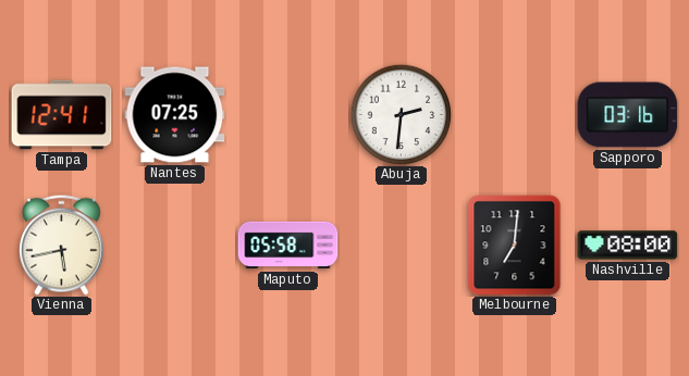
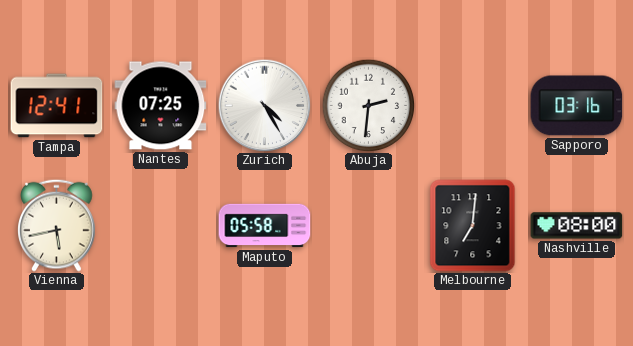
Zurich: none -> 4:25
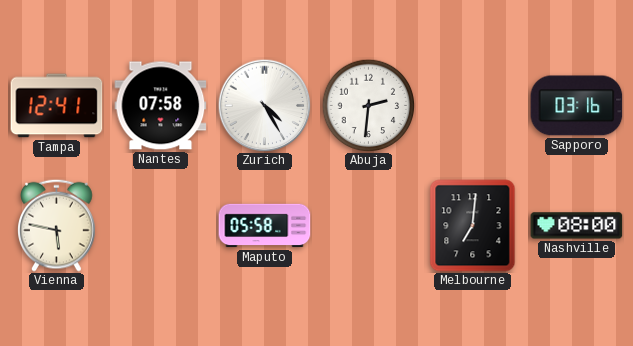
Nantes: 07:25 -> 07:58
Vienna: 5:43 -> 5:47
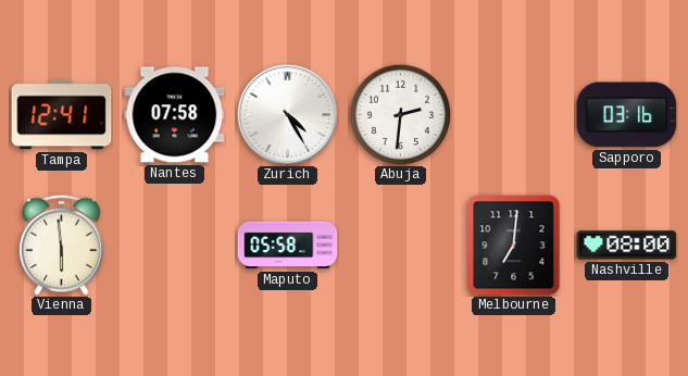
Vienna: 5:47 -> 5:59
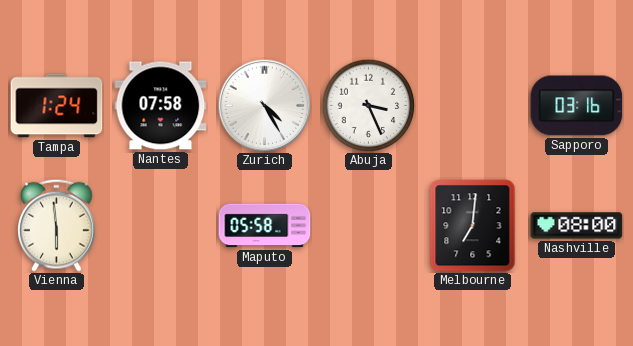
Tampa: 12:41 -> 1:24
Abuja: 2:31 -> 3:26
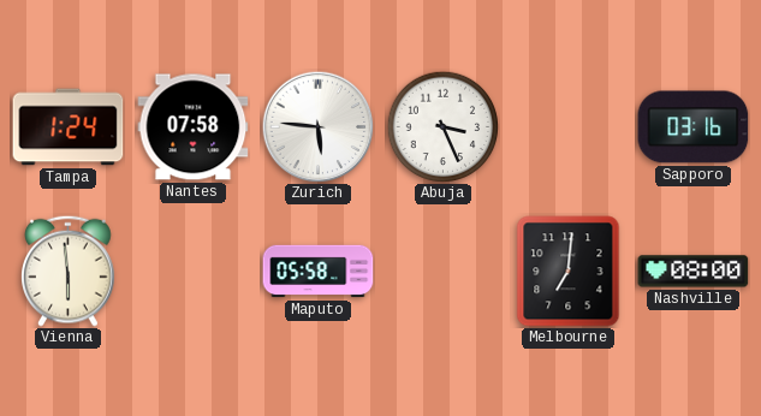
Zurich: 4:25 -> 5:46
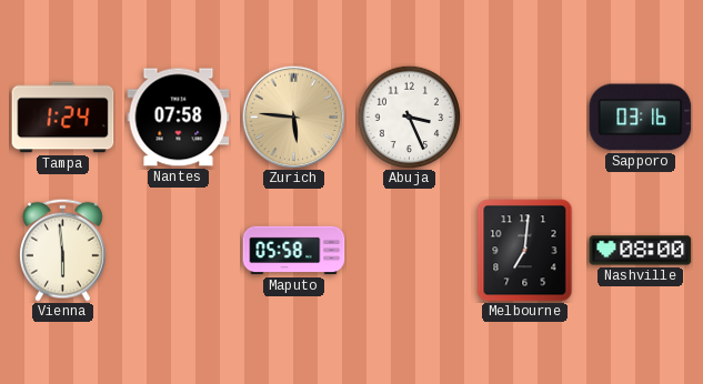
Zurich dial: white -> champagne
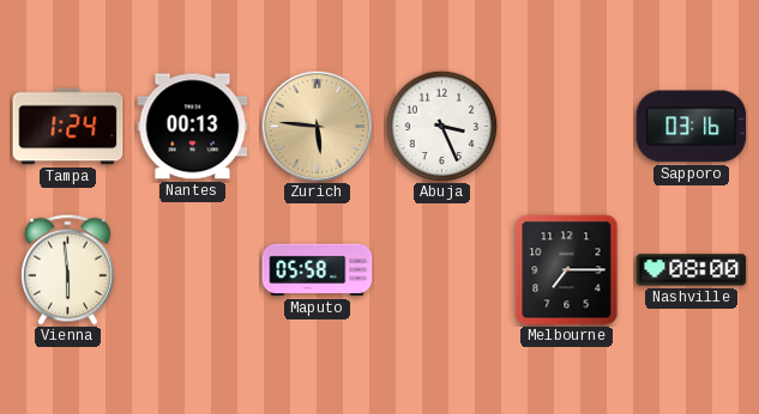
Nantes: 07:58 -> 00:13
Melbourne: 7:01 -> 7:15
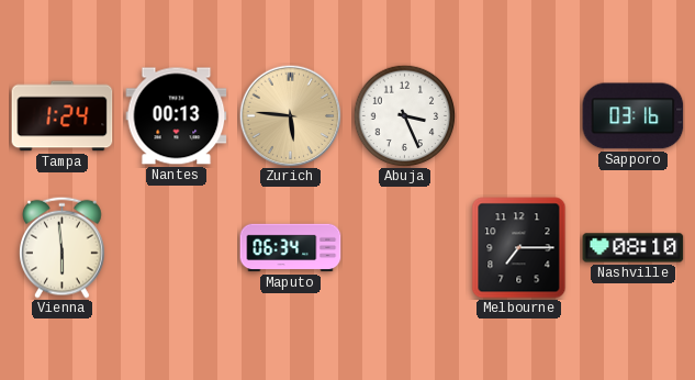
Maputo: 05:58 -> 06:34
Nashville: 08:00 -> 08:10
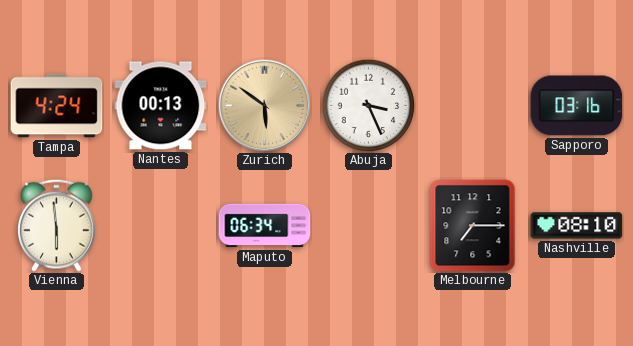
Tampa: 1:24 -> 4:24
Zurich: 5:46 -> 5:51
